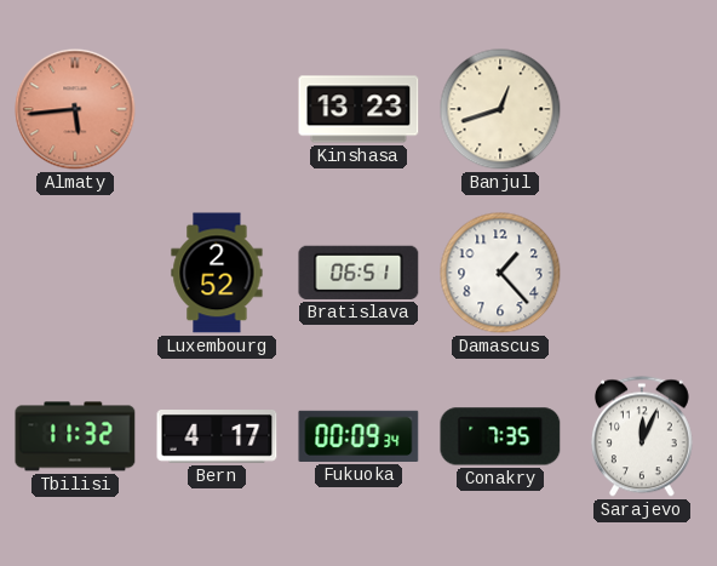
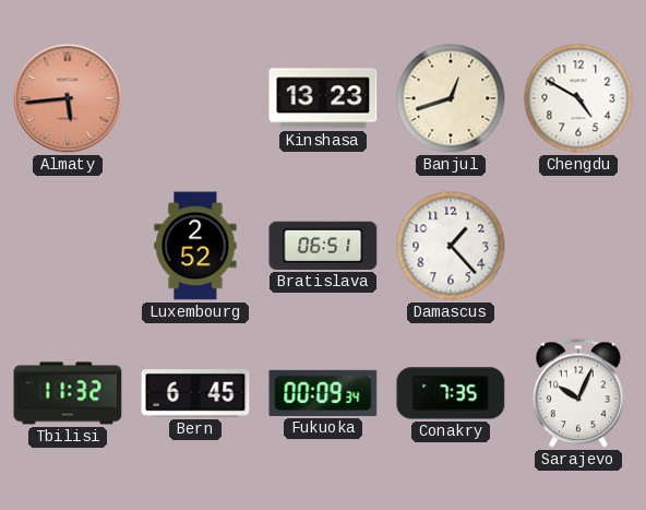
Chengdu: none -> 4:50
Bern: 4:17 -> 6:45
Sarajevo: 12:04 -> 10:04
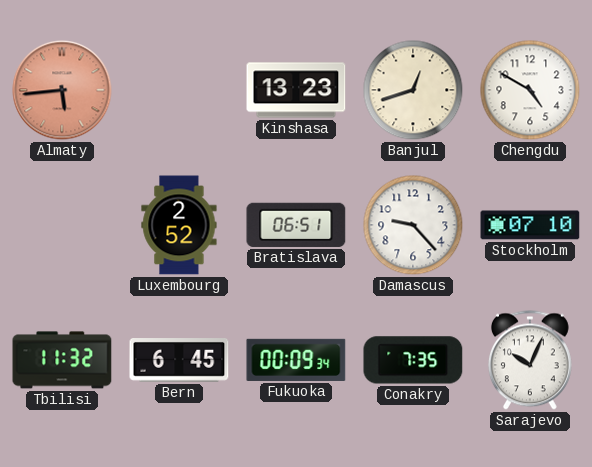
Damascus: 1:23 -> 9:23
Stockholm: none -> 07:10
